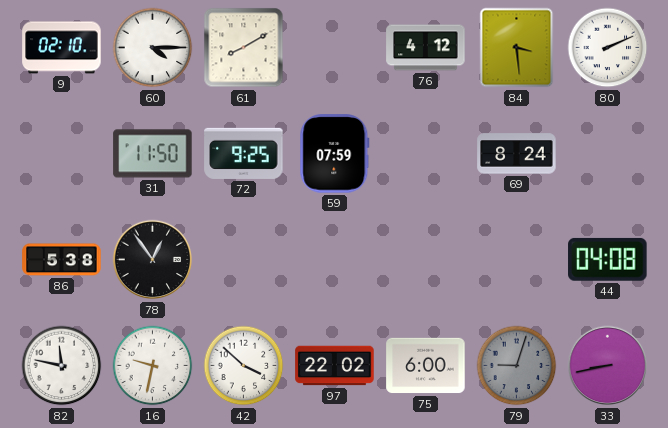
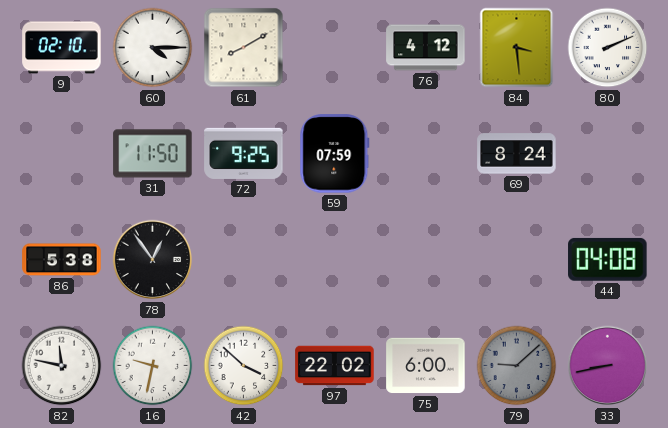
79: 9:03 -> 9:08
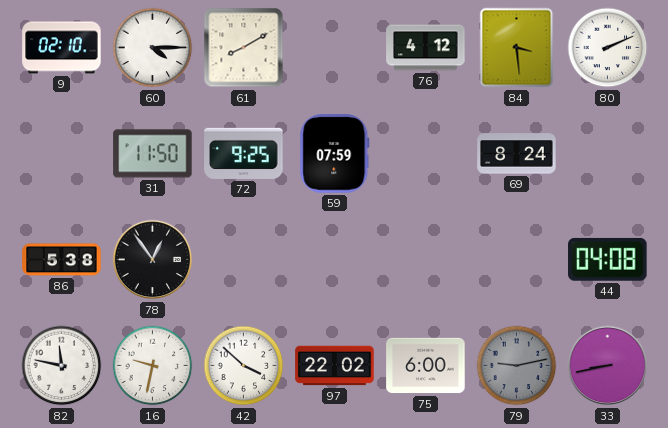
79: 9:08 -> 9:13
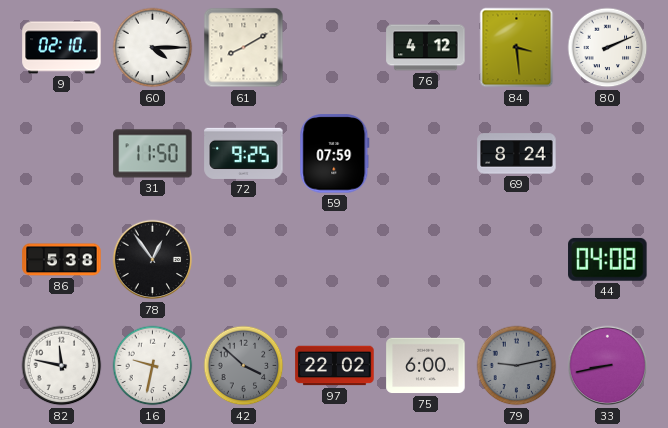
42 dial: white -> grey
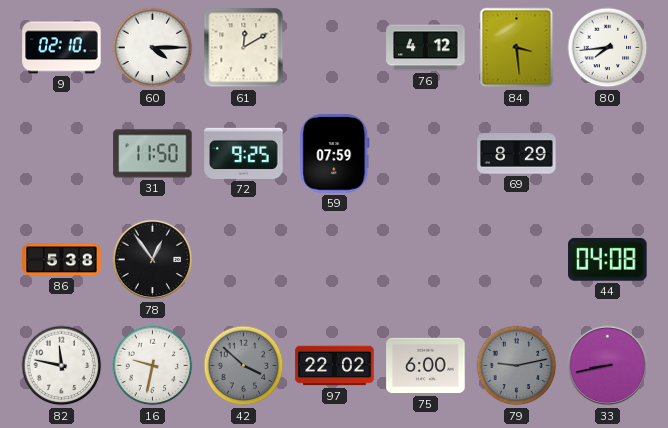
61: 8:10 -> 12:10
80: 2:11 -> 7:44
69: 8:24 -> 8:29
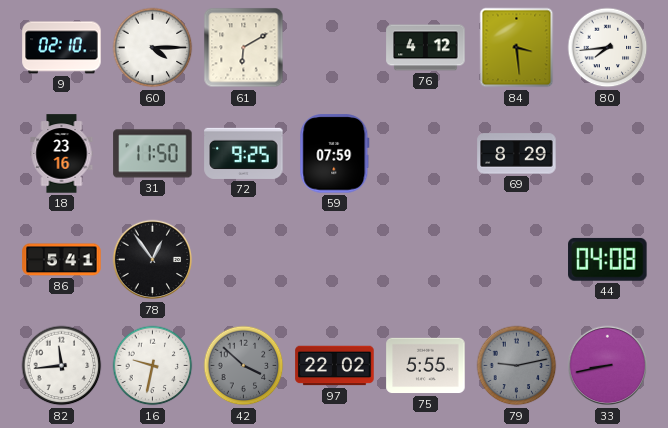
61: 12:10 -> 6:10
18: none -> 23:16
86: 5:38 -> 5:41
82: 11:47 -> 11:44
75: 6:00 -> 5:55
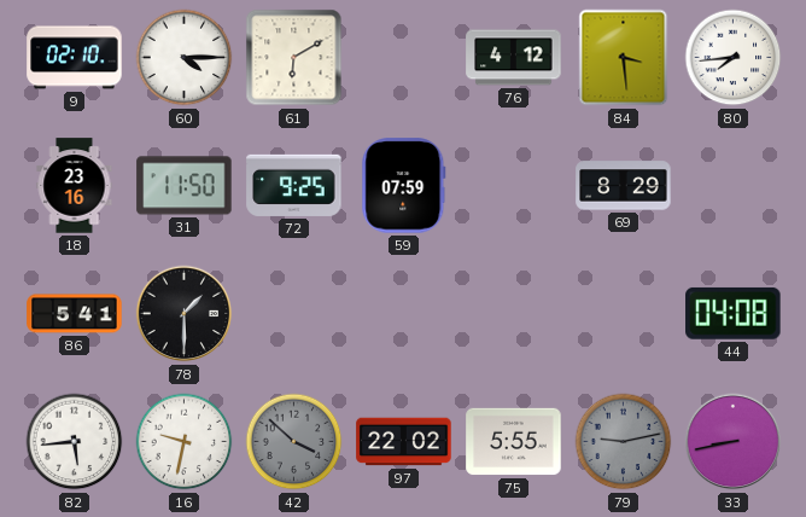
78: 12:54 -> 1:30
82: 11:44 -> 5:44
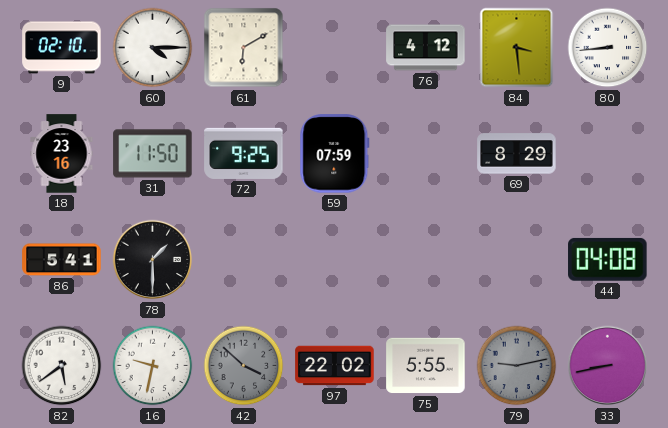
80: 7:44 -> 8:44
82: 5:44 -> 5:39
